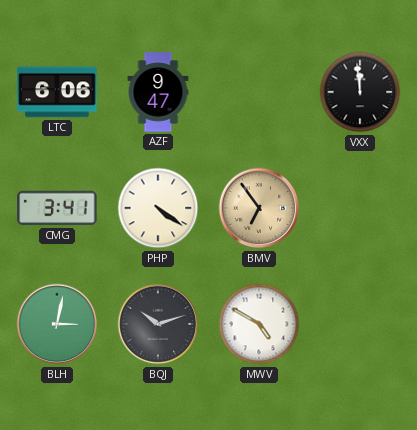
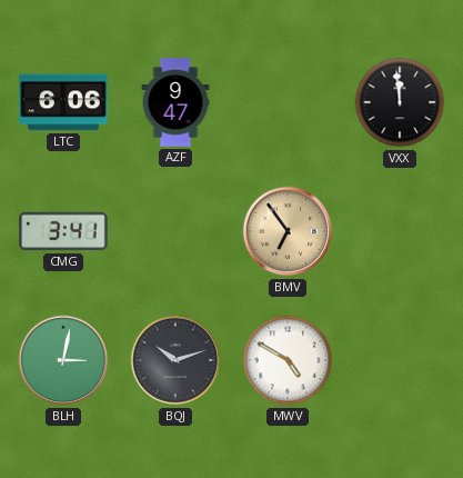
PHP: 4:21 -> none
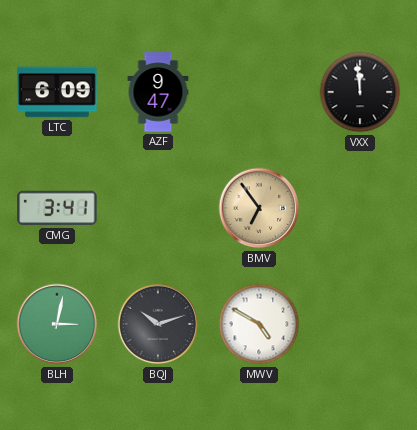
LTC: 6:06 -> 6:09
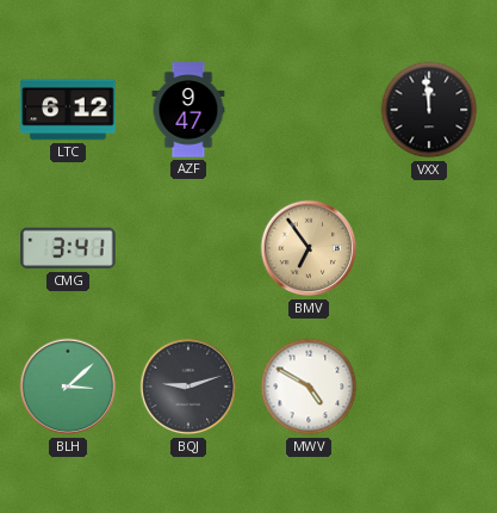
LTC: 6:09 -> 6:12
BLH: 3:02 -> 3:08
BQJ: 10:12 -> 9:12
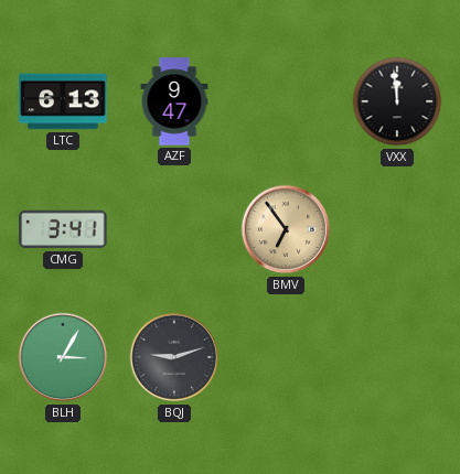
LTC: 6:12 -> 6:13
BLH: 3:08 -> 3:05
MWV: 4:50 -> none
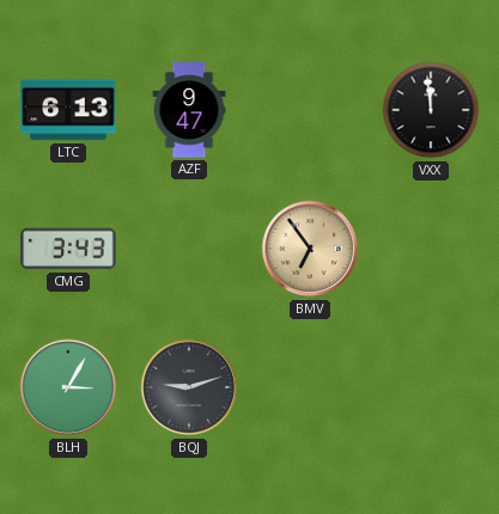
CMG: 3:41 -> 3:43
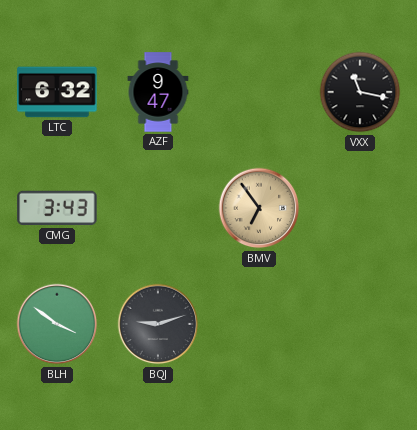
LTC: 6:13 -> 6:32
VXX: 11:59 -> 11:17
BLH: 3:05 -> 3:51
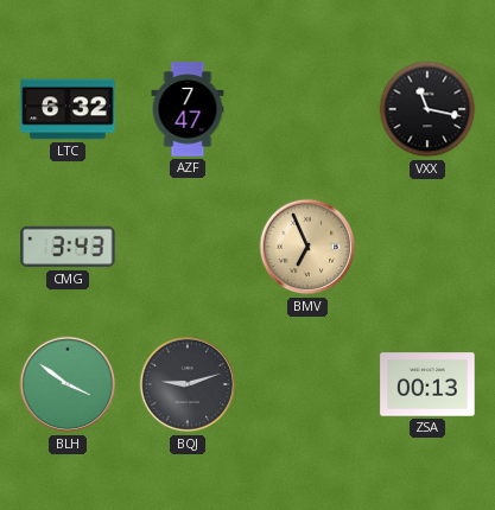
AZF: 9:47 -> 7:47
BMV: 6:54 -> 6:56
ZSA: none -> 00:13
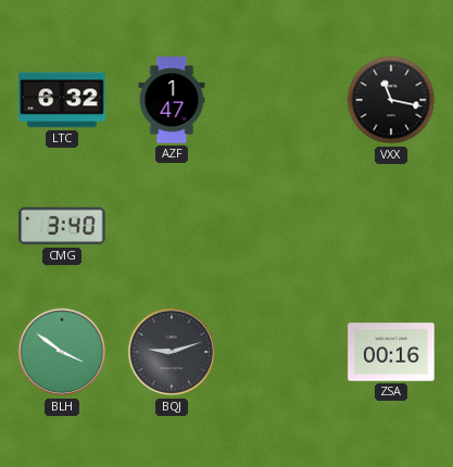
AZF: 7:47 -> 1:47
CMG: 3:43 -> 3:40
BMV: 6:56 -> none
ZSA: 00:13 -> 00:16
